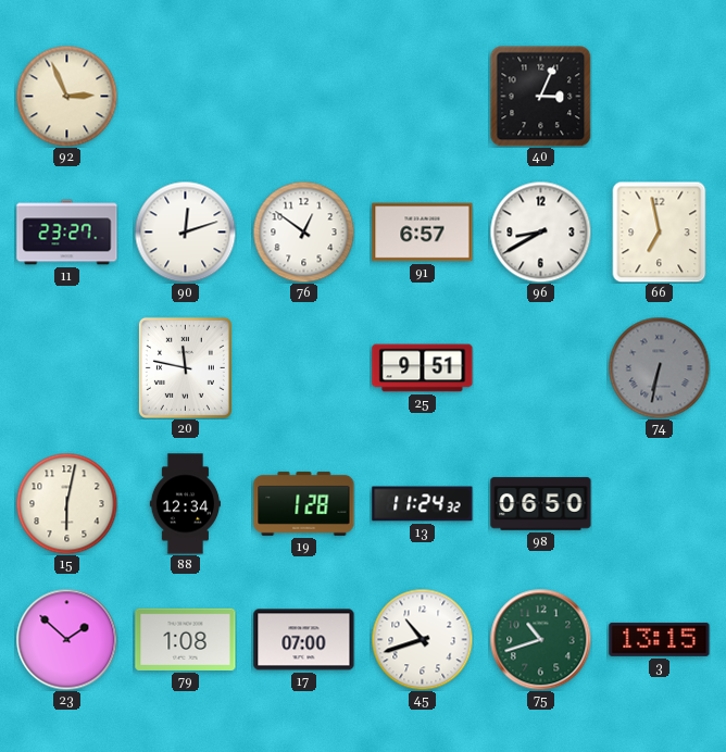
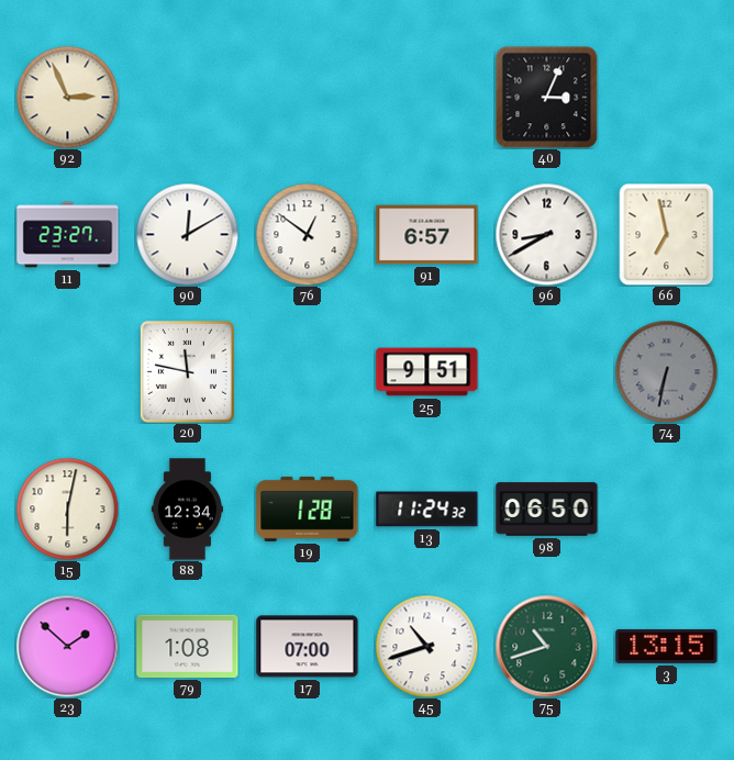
90: 12:12 -> 12:10
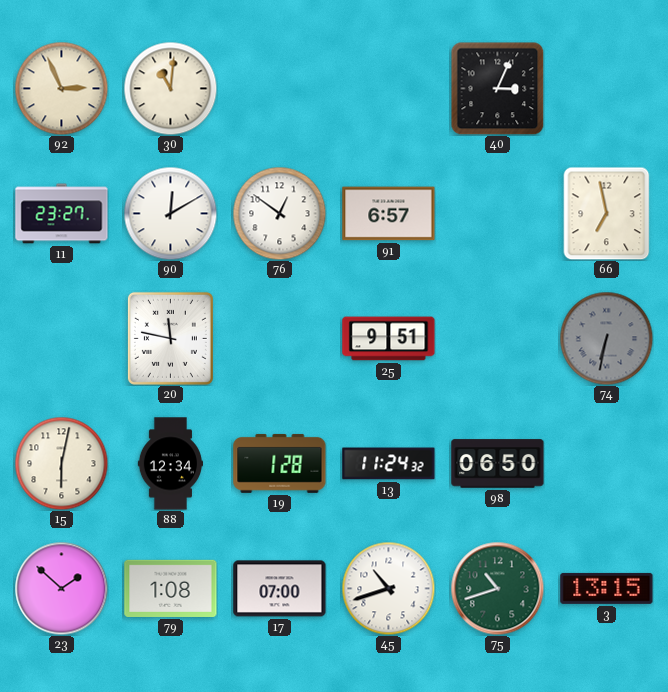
30: none -> 11:01
96: 8:40 -> none
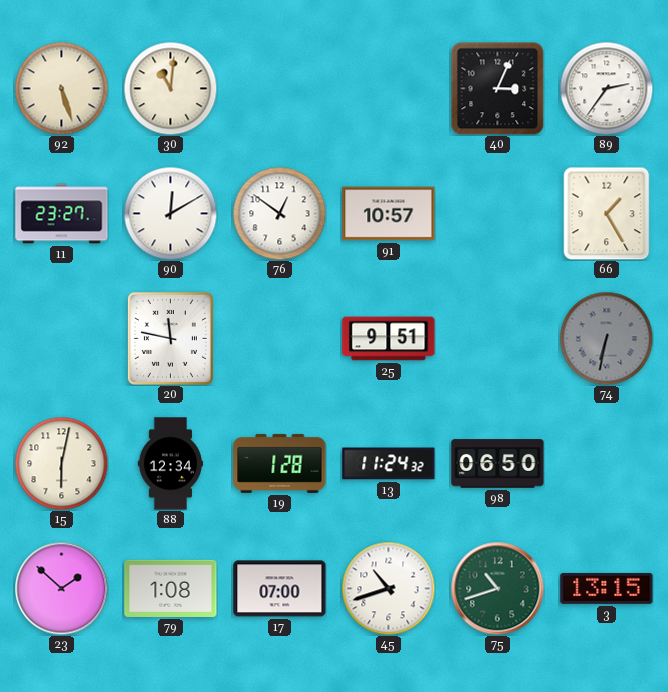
92: 2:56 -> 5:27
89: none -> 2:36
91: 6:57 -> 10:57
66: 6:58 -> 1:25
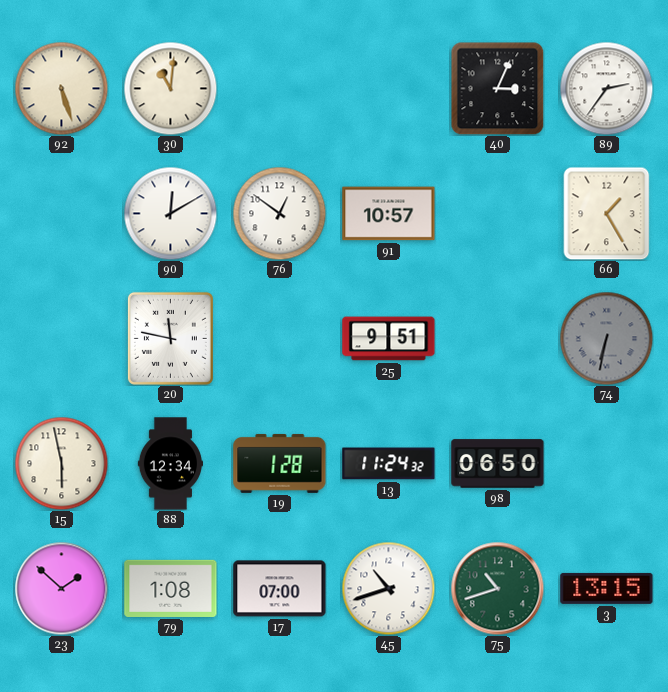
11: 23:27 -> none
15: 6:02 -> 5:58
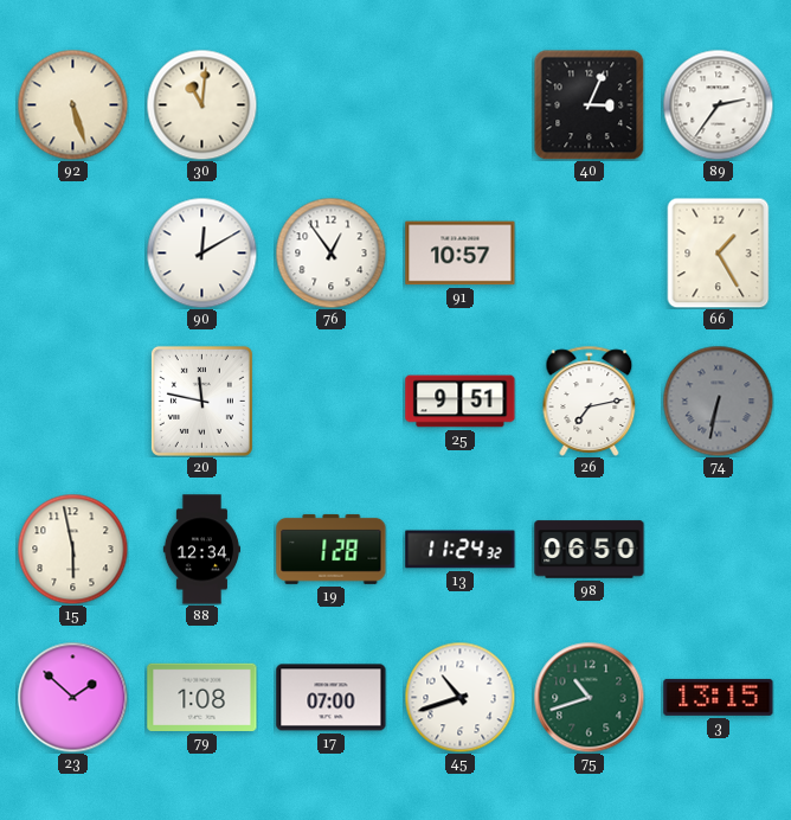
76: 12:51 -> 12:54
26: none -> 7:13
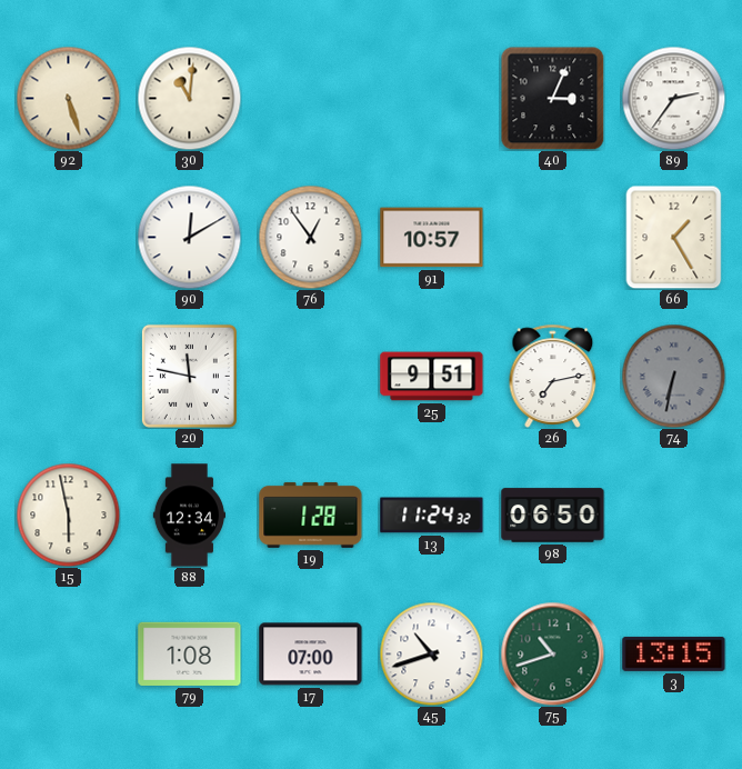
23: 1:52 -> none
